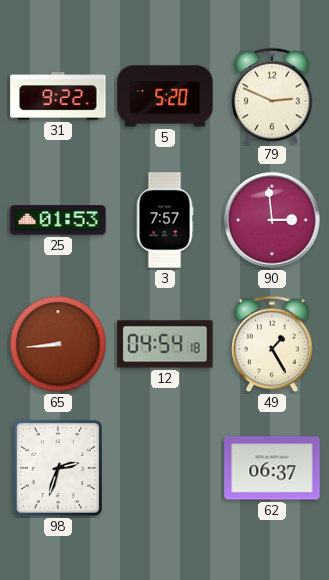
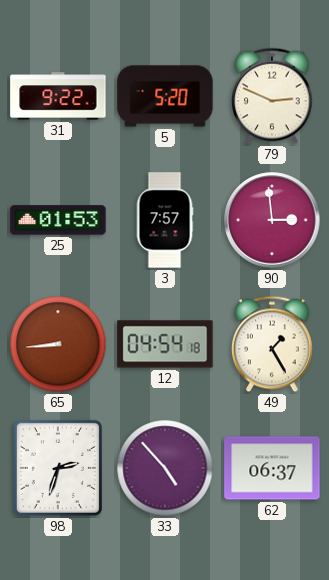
33: none -> 4:53
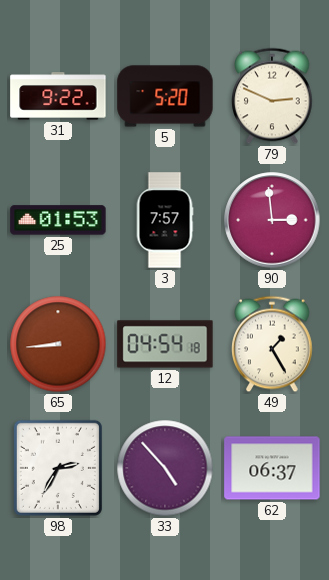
98: 2:33 -> 2:35
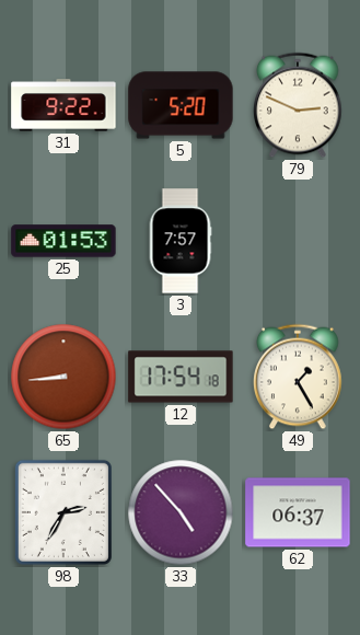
90: 2:59 -> none
12: 04:54 -> 17:54
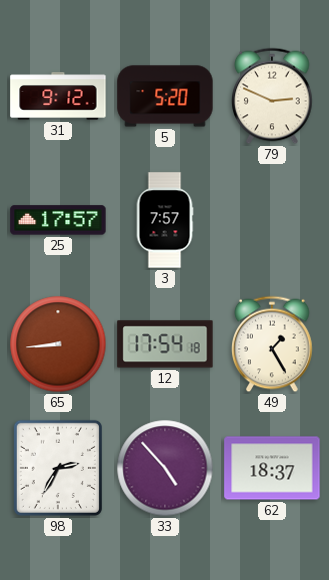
31: 9:22 -> 9:12
25: 01:53 -> 17:57
62: 06:37 -> 18:37
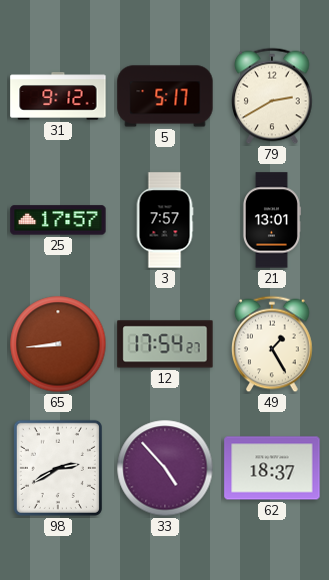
5: 5:20 -> 5:17
79: 2:49 -> 2:40
21: none -> 13:01
12: 17:54:18 -> 17:54:27
98: 2:35 -> 2:40
